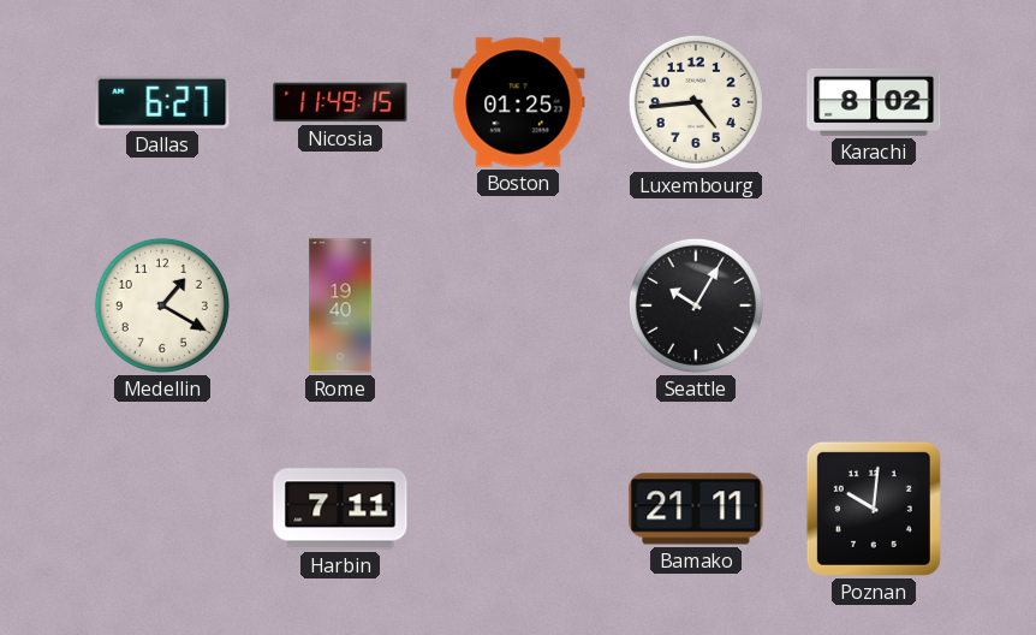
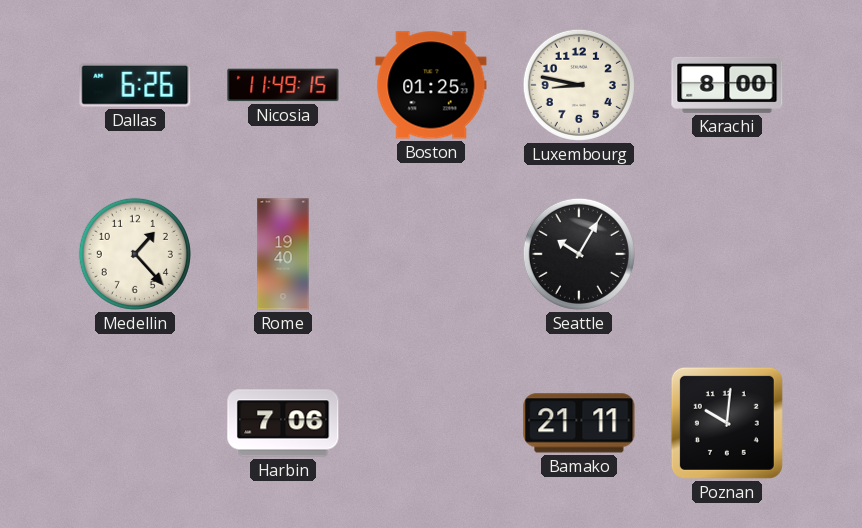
Dallas: 6:27 -> 6:26
Luxembourg: 4:44 -> 8:47
Karachi: 8:02 -> 8:00
Medellin: 1:20 -> 1:23
Harbin: 7:11 -> 7:06
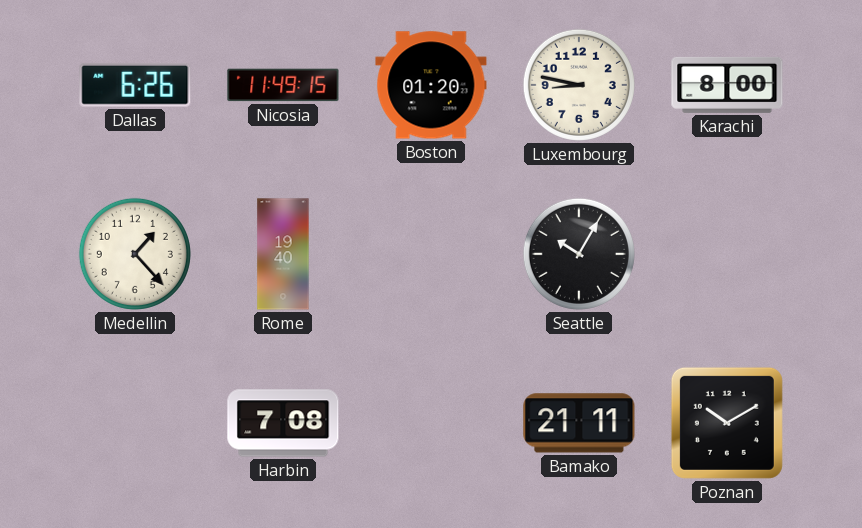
Boston: 01:25 -> 01:20
Harbin: 7:06 -> 7:08
Poznan: 10:01 -> 10:10
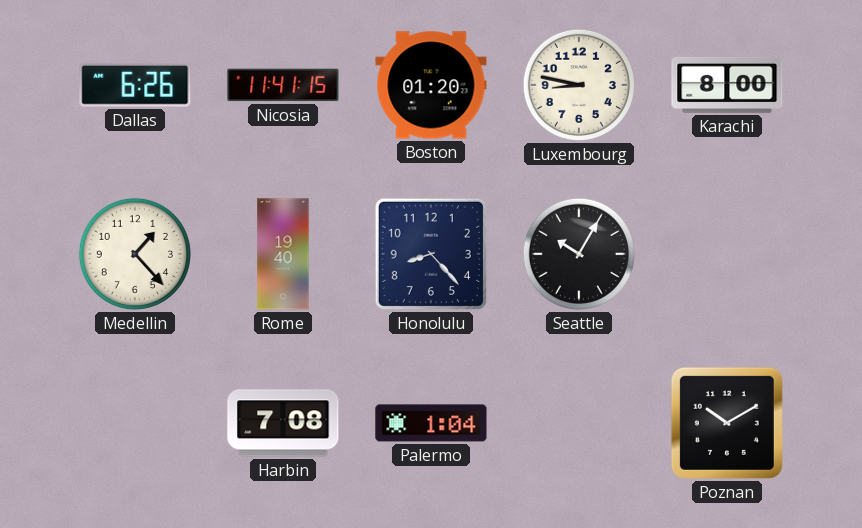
Nicosia: 11:49 -> 11:41
Honolulu: none -> 8:23
Palermo: none -> 1:04
Bamako: 21:11 -> none
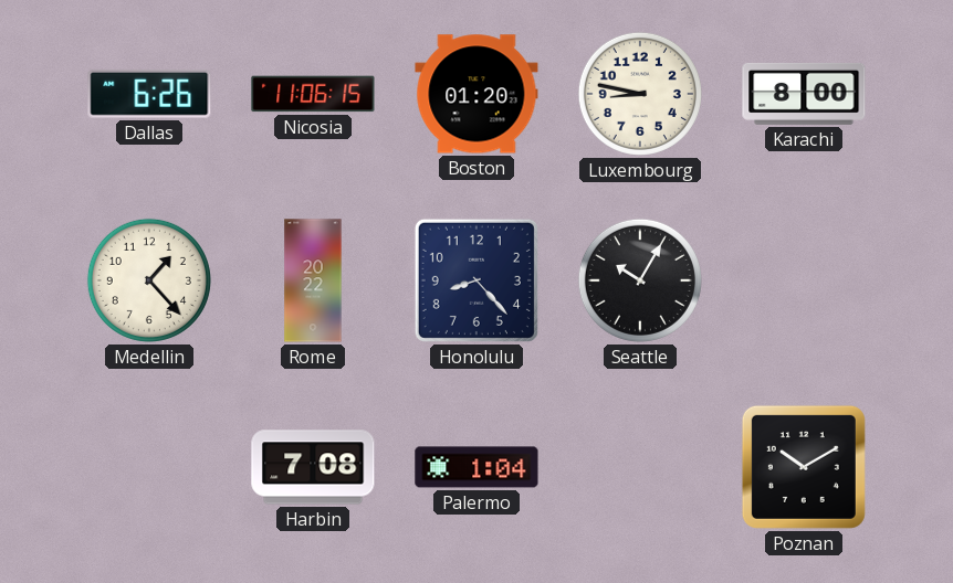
Nicosia: 11:41 -> 11:06
Rome: 19:40 -> 20:22
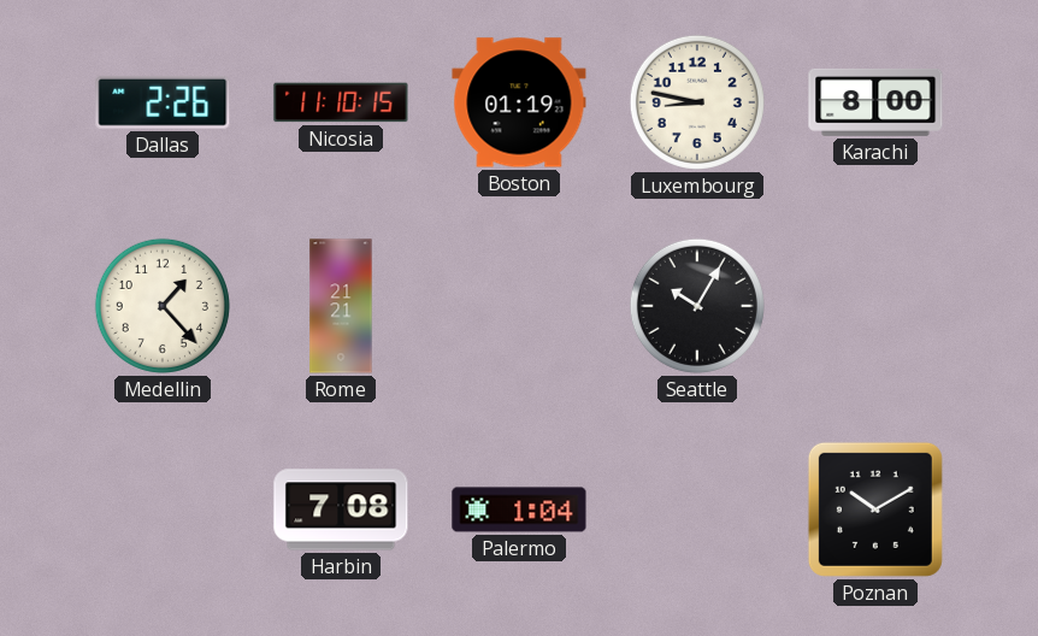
Dallas: 6:26 -> 2:26
Nicosia: 11:06 -> 11:10
Boston: 01:20 -> 01:19
Rome: 20:22 -> 21:21
Honolulu: 8:23 -> none
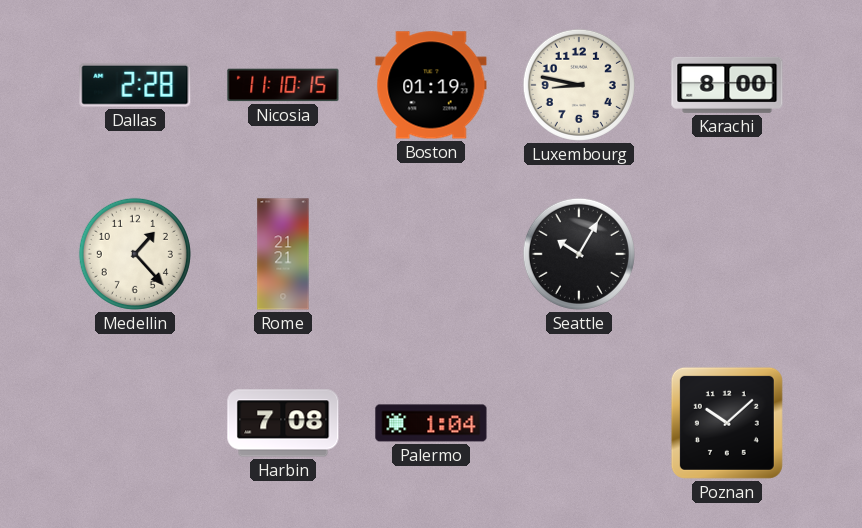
Dallas: 2:26 -> 2:28
Poznan: 10:10 -> 10:08
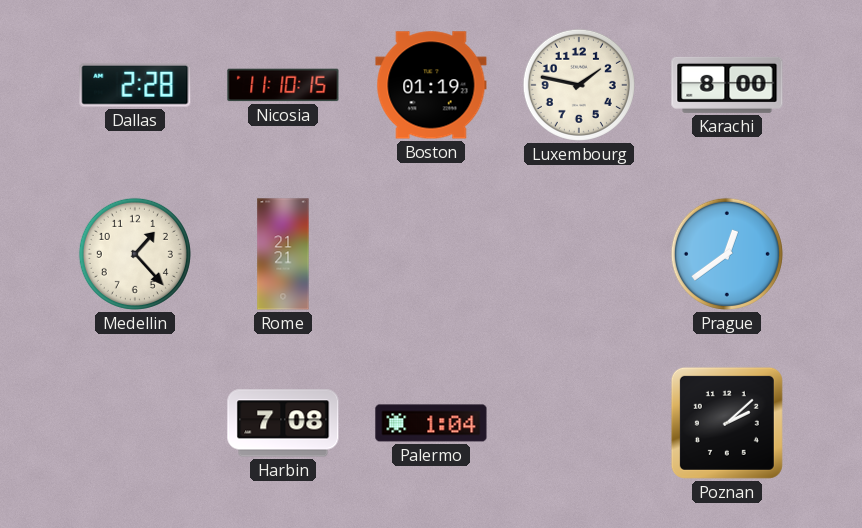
Luxembourg: 8:47 -> 1:47
Seattle: 10:05 -> none
Prague: none -> 12:39
Poznan: 10:08 -> 2:08
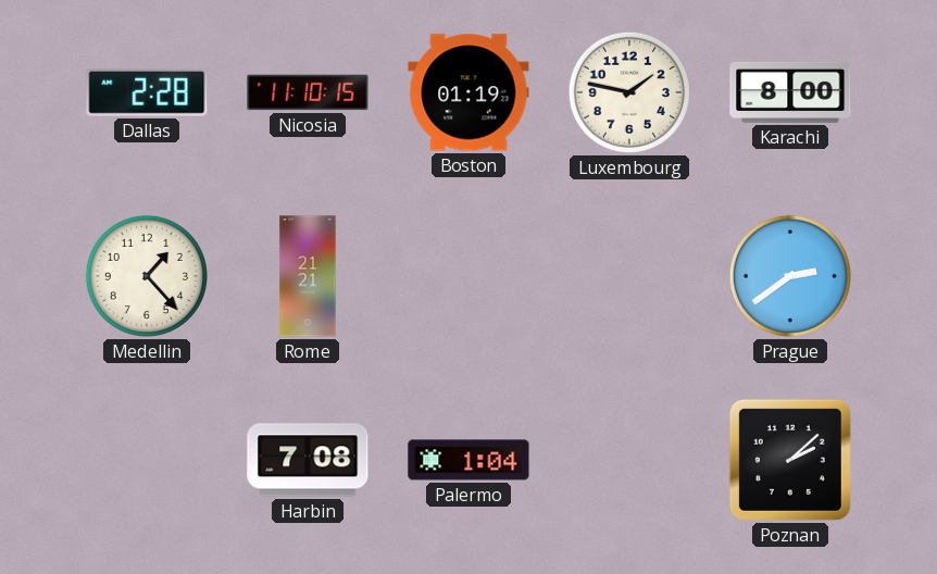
Prague: 12:39 -> 2:39
